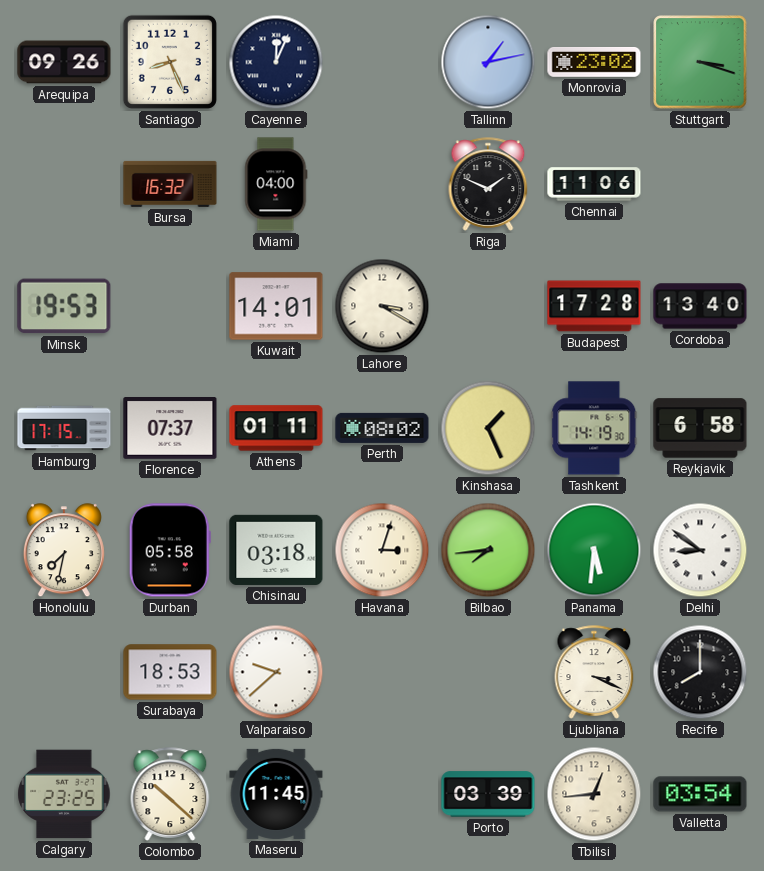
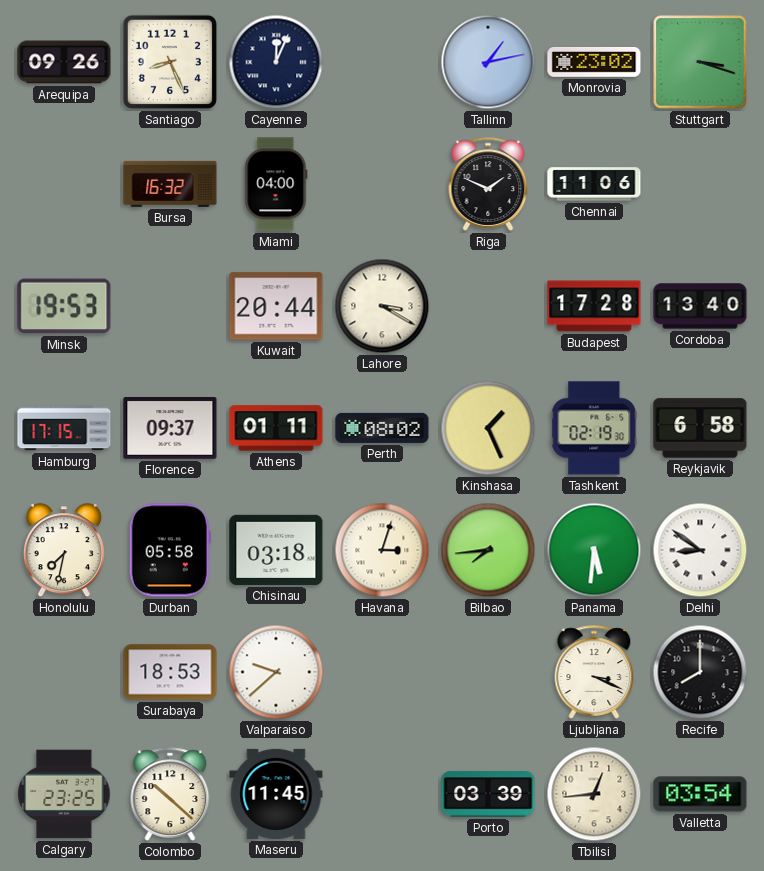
Kuwait: 14:01 -> 20:44
Florence: 07:37 -> 09:37
Tashkent: 14:19 -> 02:19
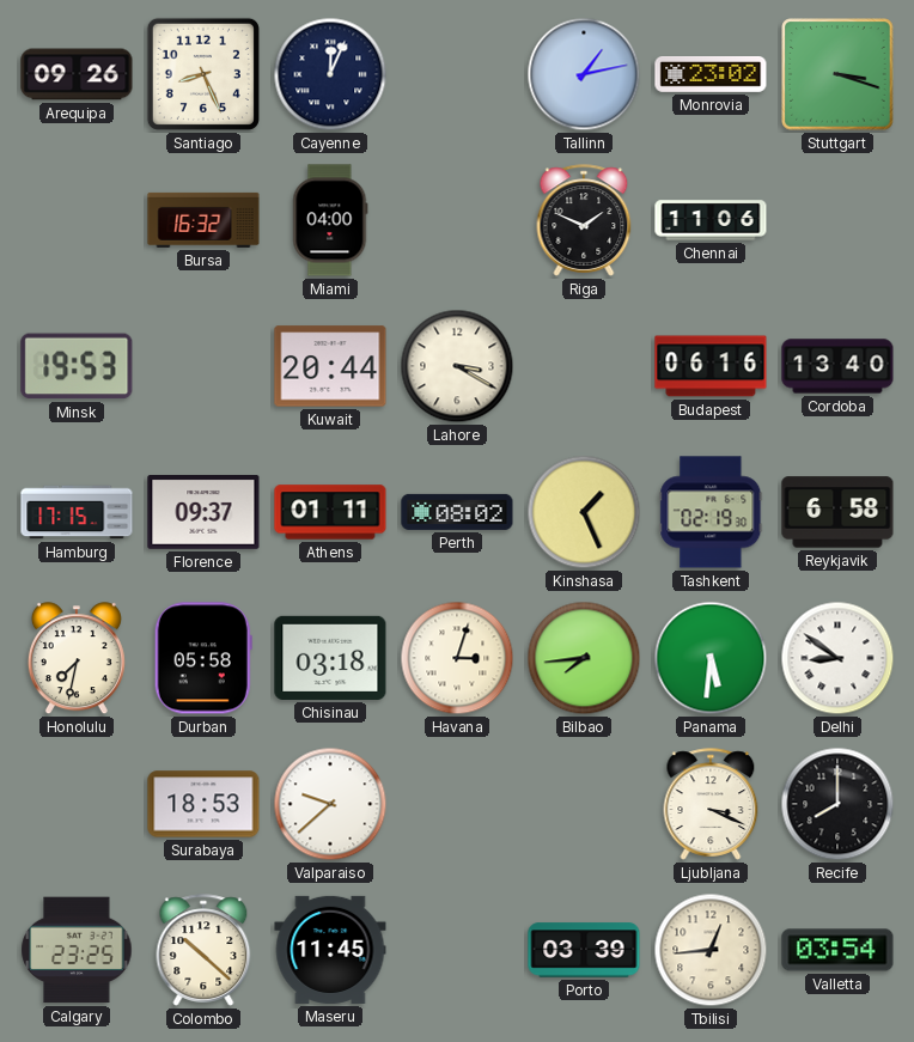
Budapest: 17:28 -> 06:16
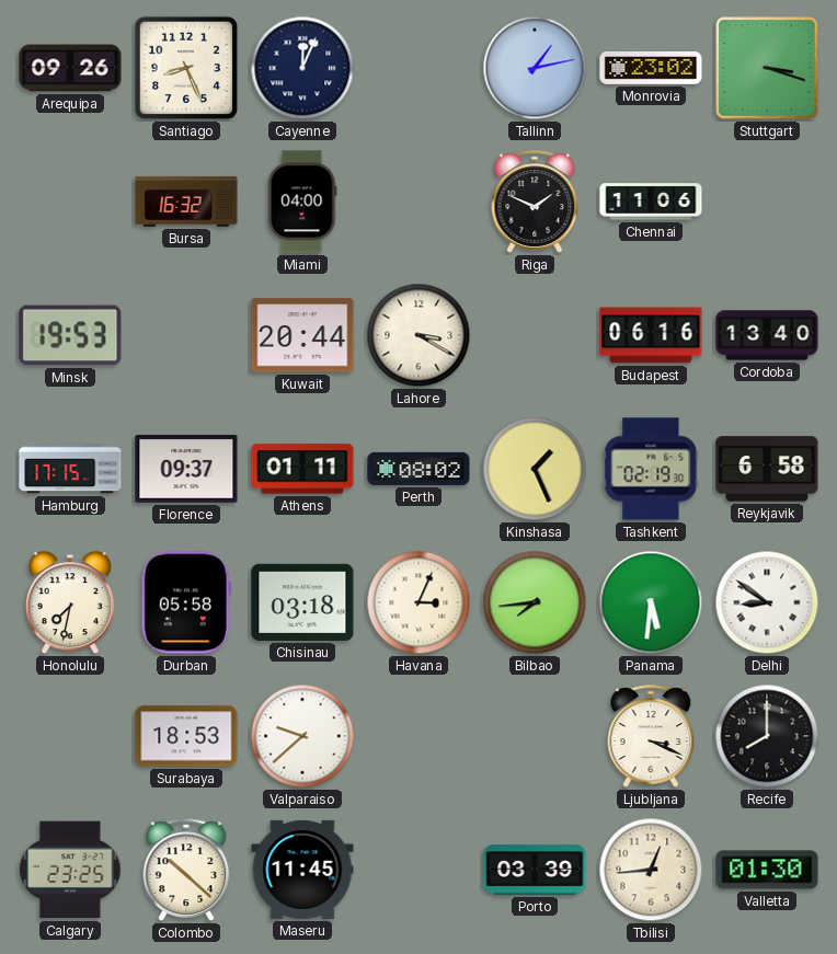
Havana: 3:03 -> 3:04
Valletta: 03:54 -> 01:30
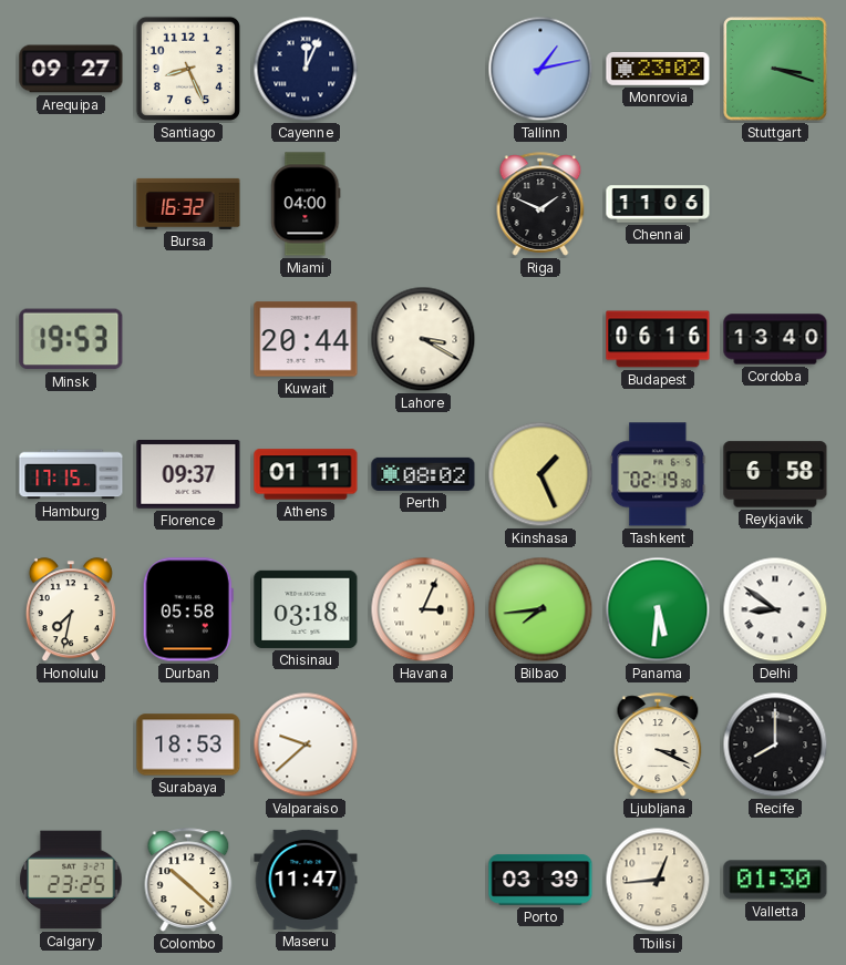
Arequipa: 09:26 -> 09:27
Maseru: 11:45 -> 11:47
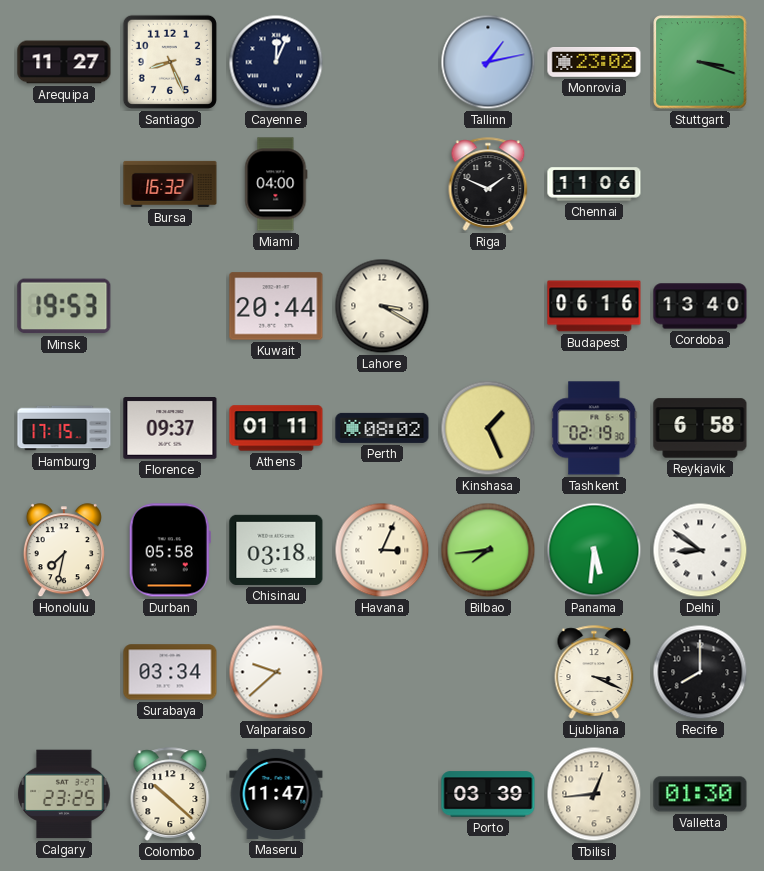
Arequipa: 09:27 -> 11:27
Surabaya: 18:53 -> 03:34
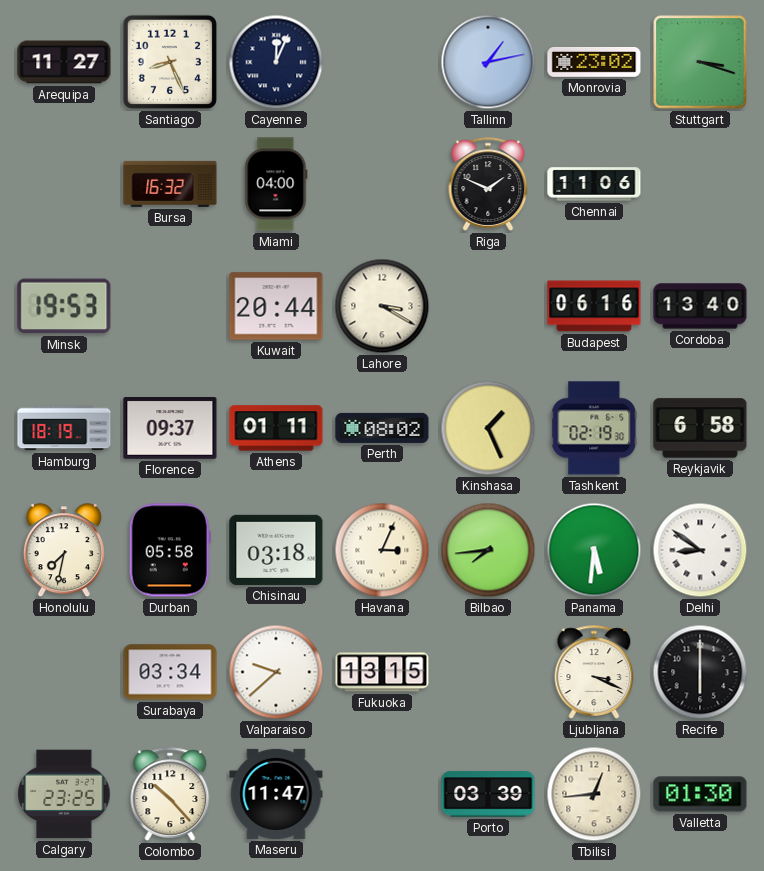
Hamburg: 17:15 -> 18:19
Fukuoka: none -> 13:15
Recife: 8:00 -> 6:00
Colombo: 10:22 -> 10:23
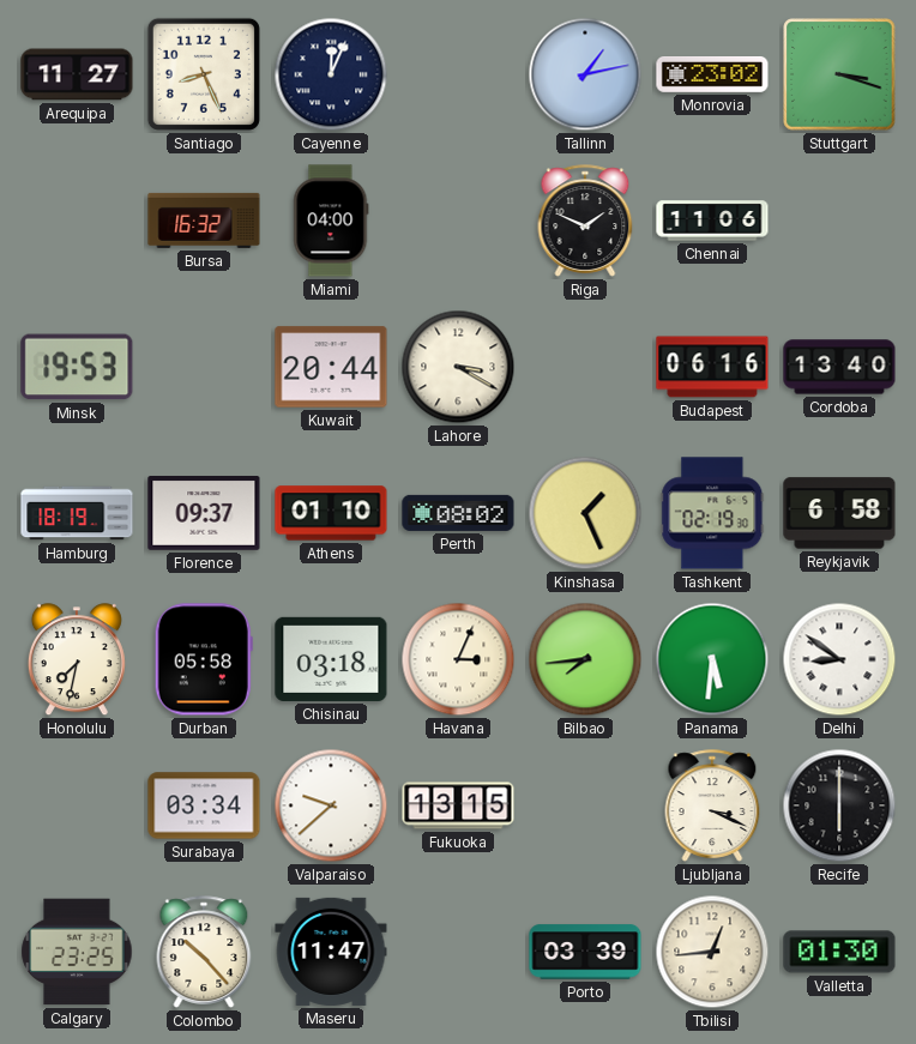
Athens: 01:11 -> 01:10
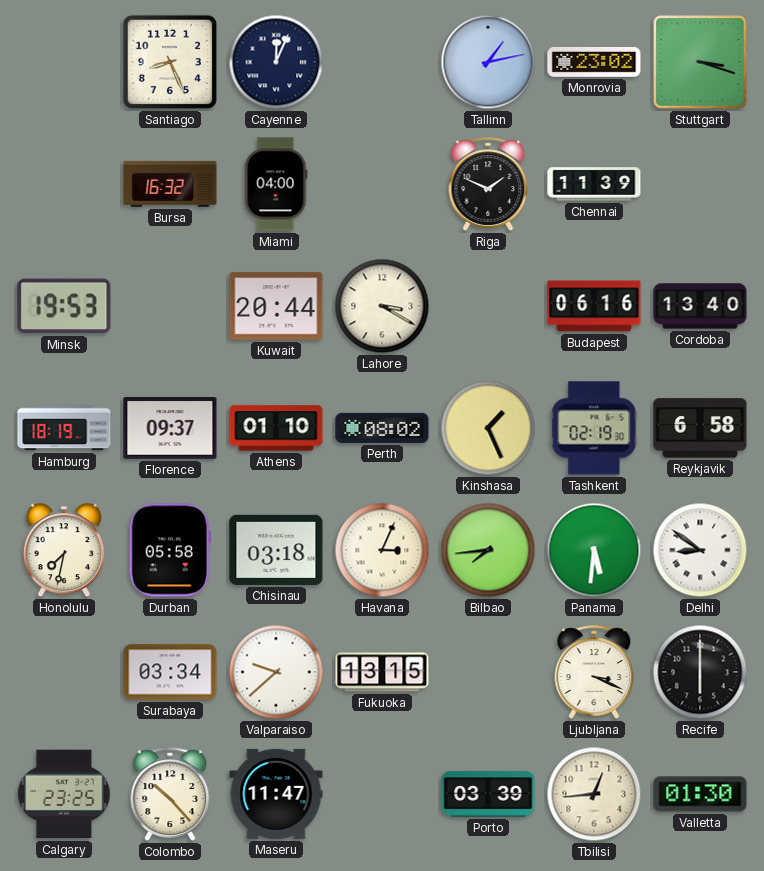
Arequipa: 11:27 -> none
Chennai: 11:06 -> 11:39
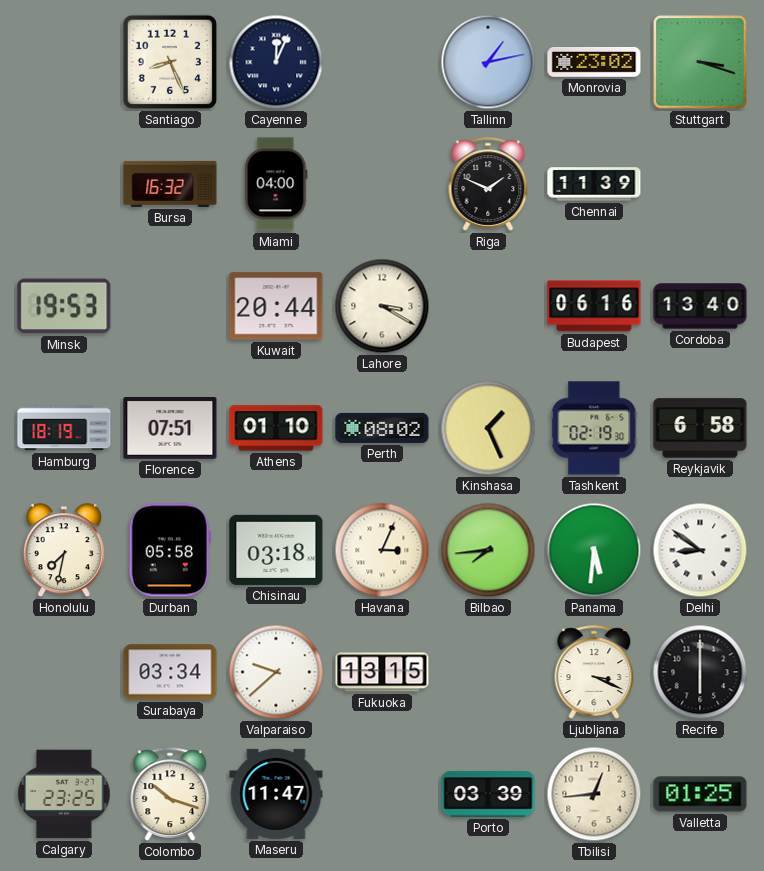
Florence: 09:37 -> 07:51
Colombo: 10:23 -> 10:18
Valletta: 01:30 -> 01:25
